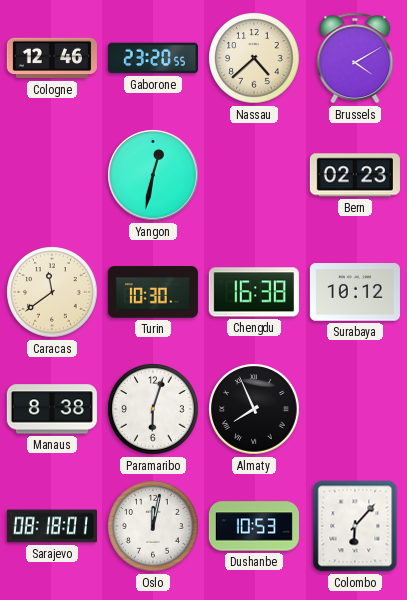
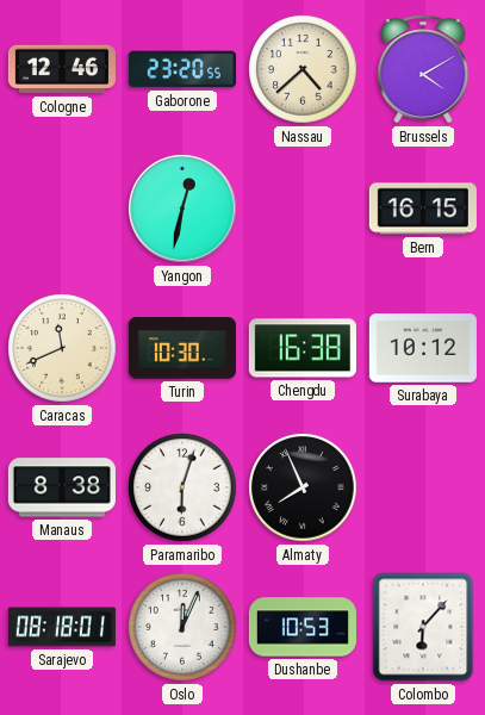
Bern: 02:23 -> 16:15
Caracas: 11:39 -> 11:41
Oslo: 12:02 -> 12:04
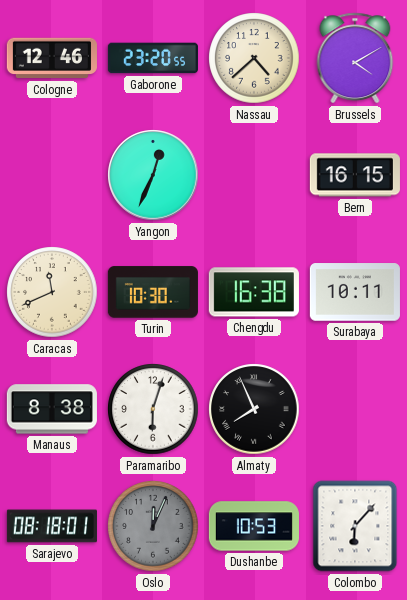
Yangon: 12:32 -> 12:34
Surabaya: 10:12 -> 10:11
Oslo dial: white -> grey
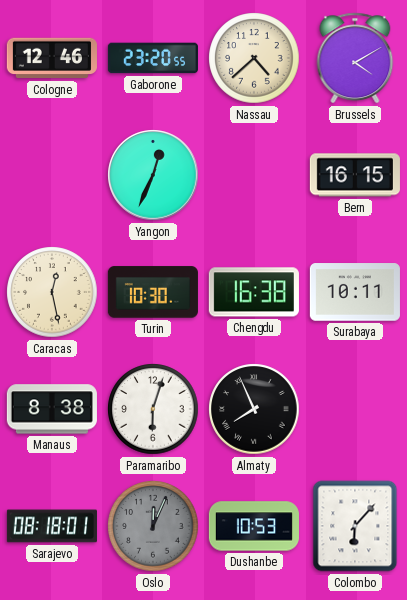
Caracas: 11:41 -> 12:28
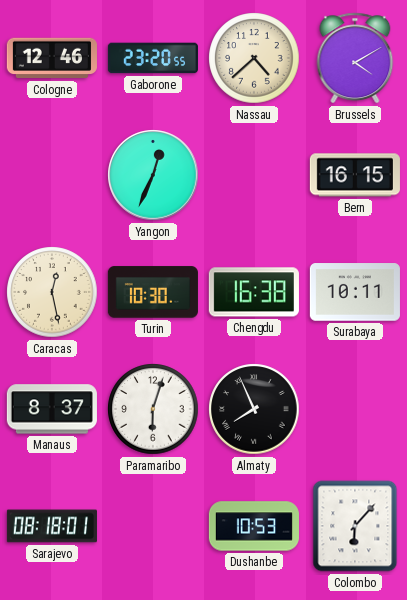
Manaus: 8:38 -> 8:37
Oslo: 12:04 -> none
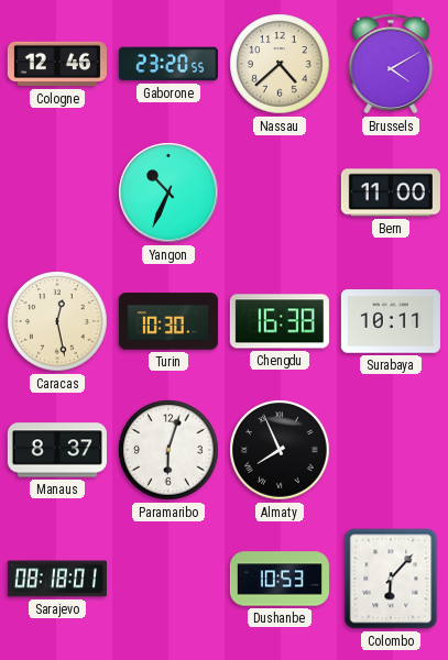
Yangon: 12:34 -> 10:34
Bern: 16:15 -> 11:00
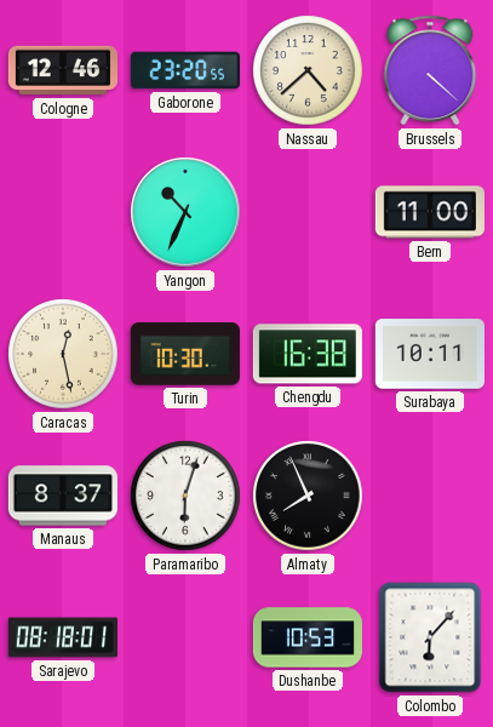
Brussels: 4:10 -> 4:22
